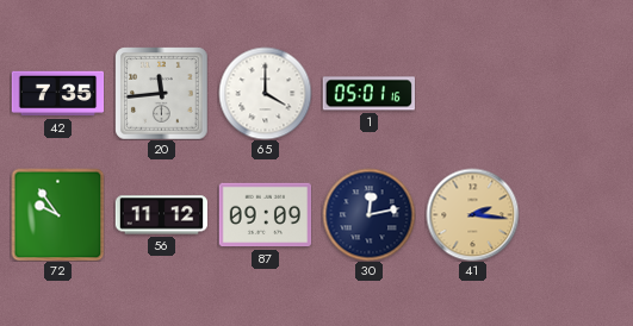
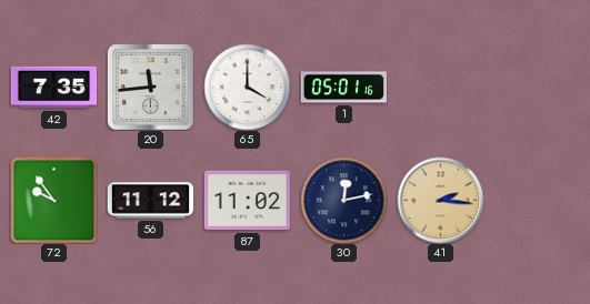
87: 09:09 -> 11:02
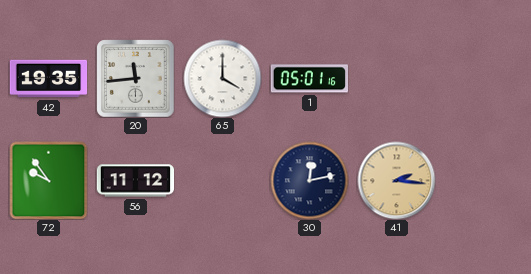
42: 7:35 -> 19:35
87: 11:02 -> none
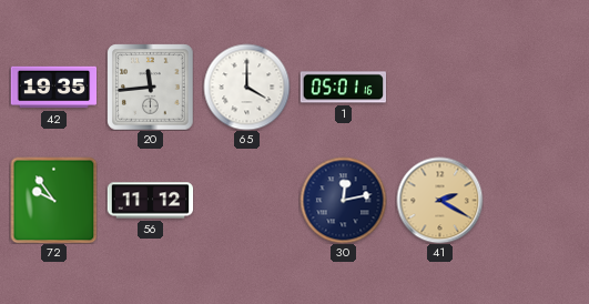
41: 2:16 -> 2:20
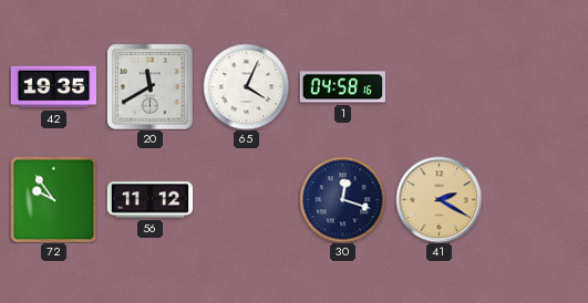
20: 11:44 -> 11:40
65: 4:00 -> 4:04
1: 05:01 -> 04:58
30: 12:13 -> 12:18
